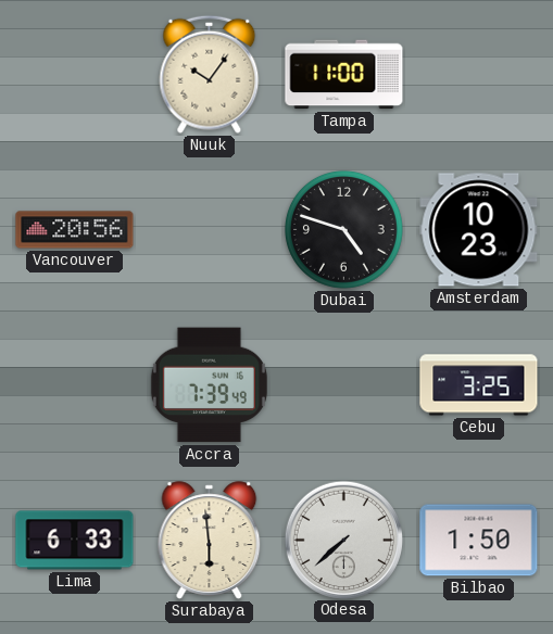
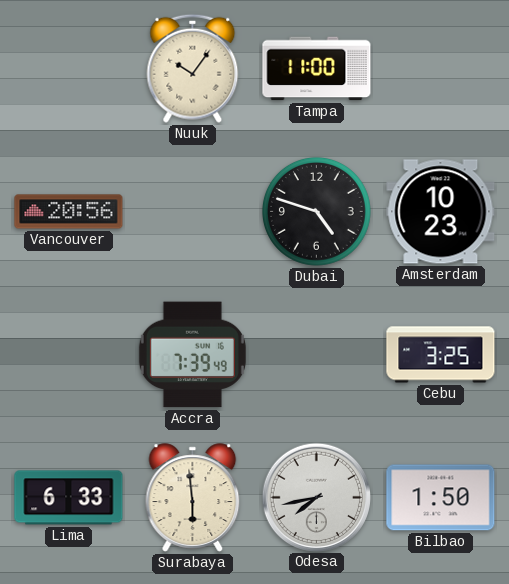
Odesa: 7:38 -> 7:43
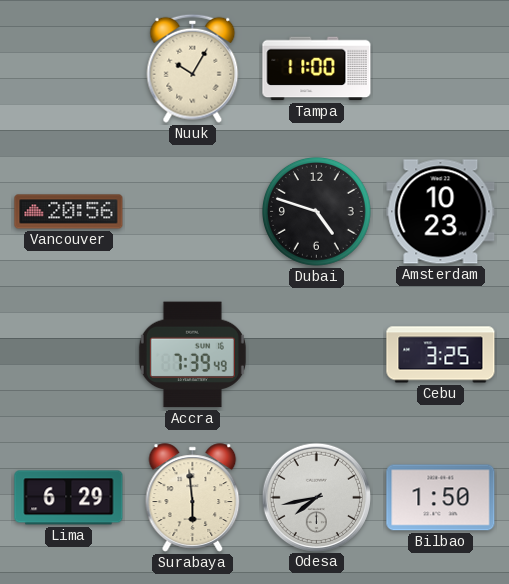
Nuuk: 10:06 -> 10:05
Lima: 6:33 -> 6:29
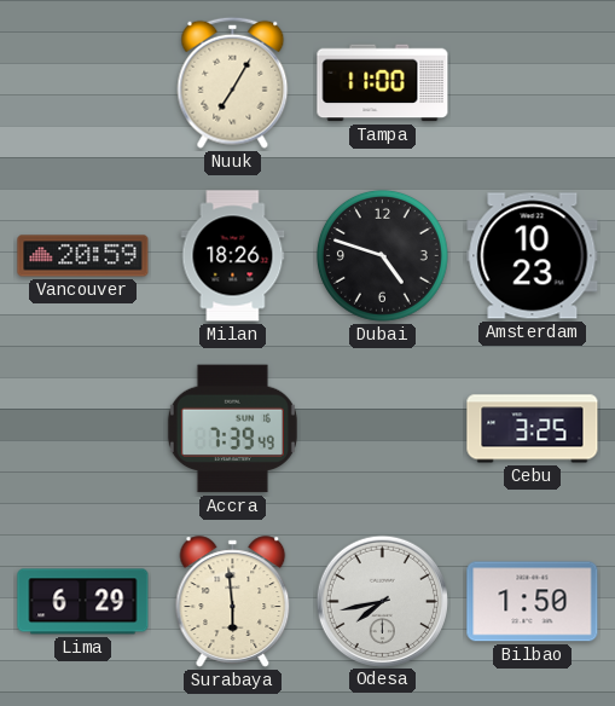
Nuuk: 10:05 -> 7:05
Vancouver: 20:56 -> 20:59
Milan: none -> 18:26
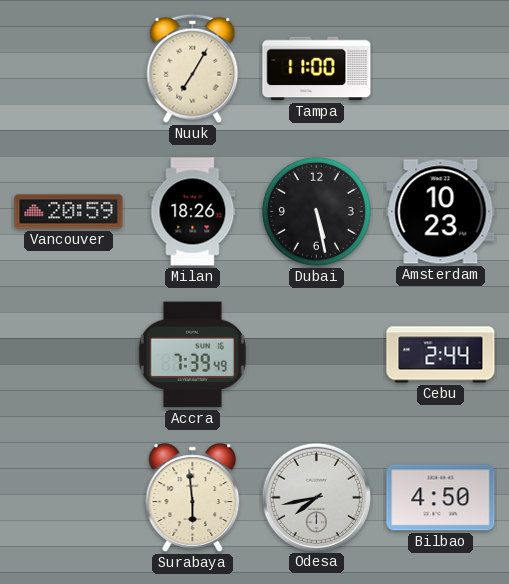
Dubai: 4:48 -> 5:28
Cebu: 3:25 -> 2:44
Lima: 6:29 -> none
Bilbao: 1:50 -> 4:50
